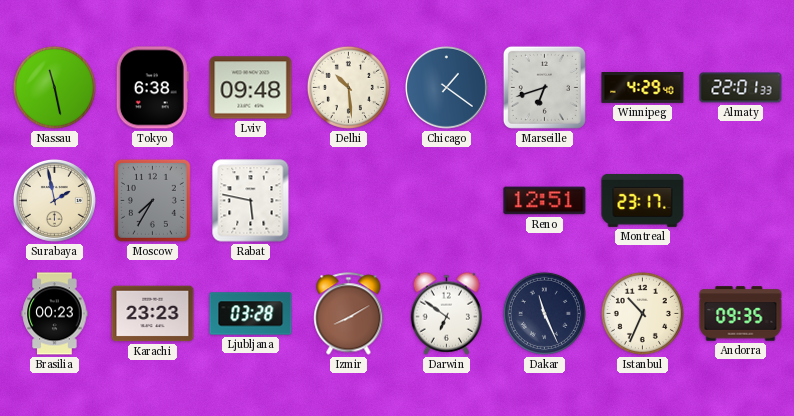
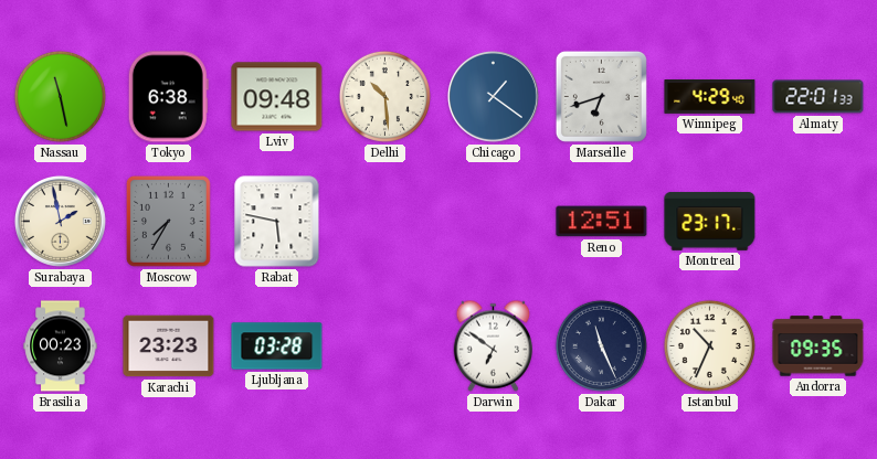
Izmir: 8:10 -> none
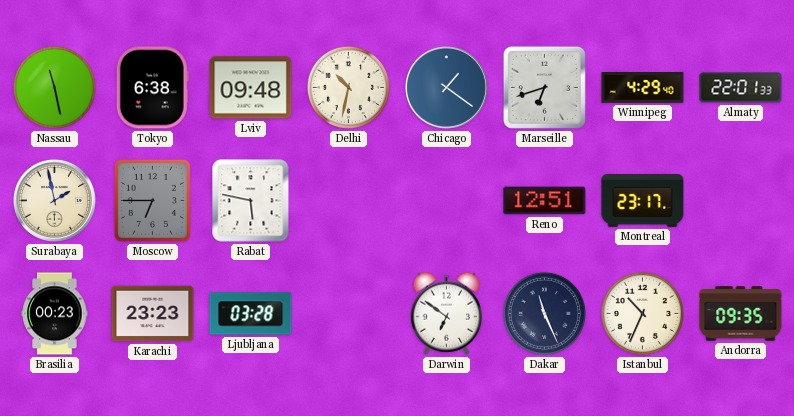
Delhi: 10:29 -> 10:32
Moscow: 7:35 -> 6:45
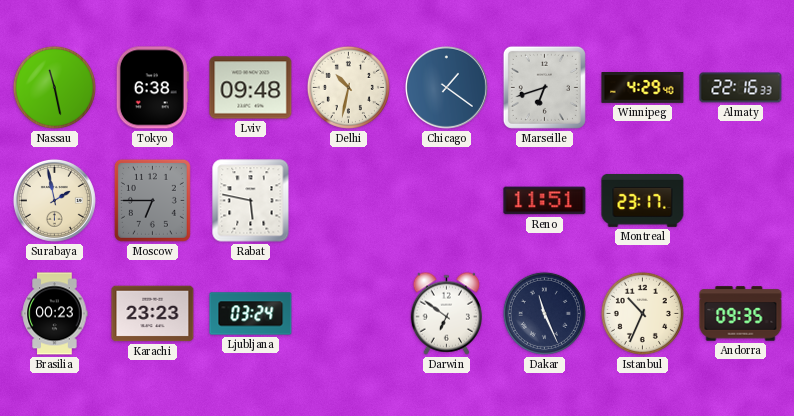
Almaty: 22:01 -> 22:16
Reno: 12:51 -> 11:51
Ljubljana: 03:28 -> 03:24
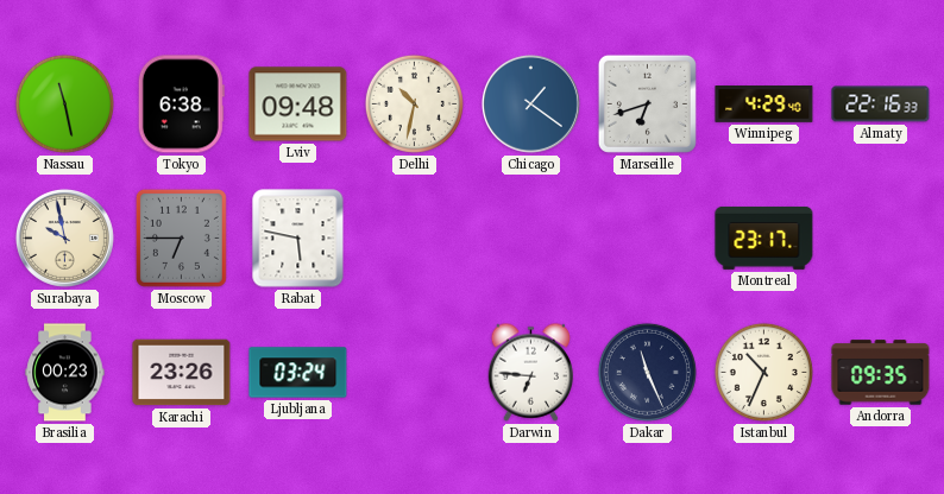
Surabaya: 1:58 -> 9:58
Reno: 11:51 -> none
Karachi: 23:23 -> 23:26
Darwin: 6:51 -> 6:46
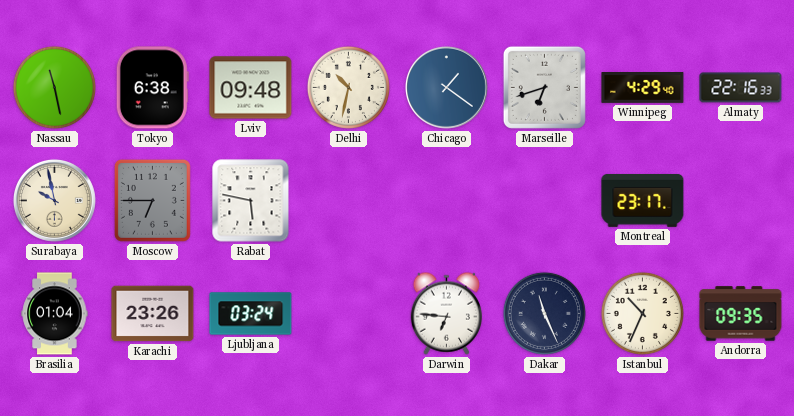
Brasilia: 00:23 -> 01:04
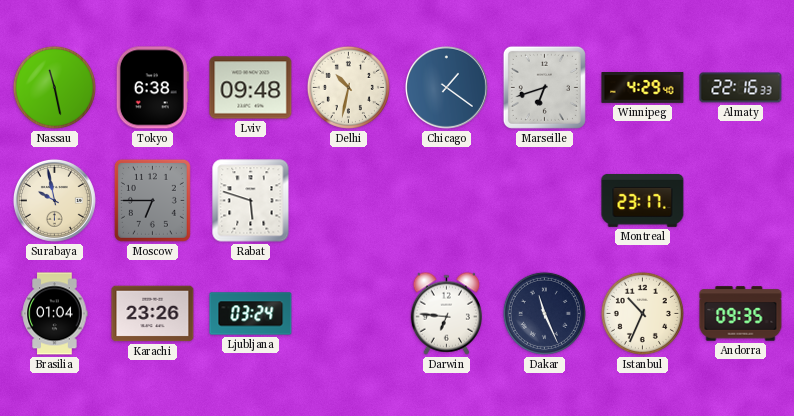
Rabat: 5:47 -> 5:48
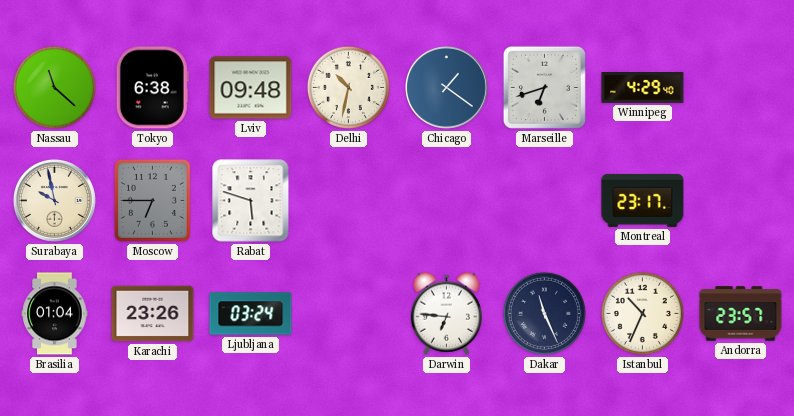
Nassau: 11:28 -> 11:22
Almaty: 22:16 -> none
Andorra: 09:35 -> 23:57
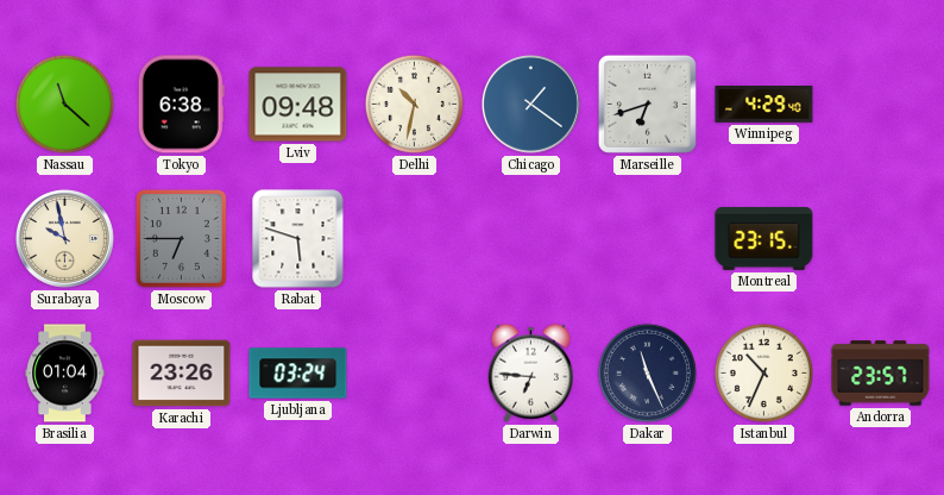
Montreal: 23:17 -> 23:15
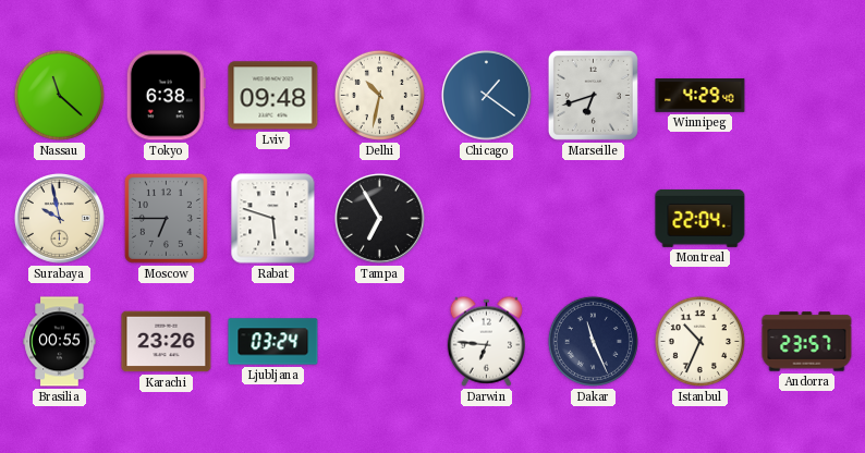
Tampa: none -> 6:55
Montreal: 23:15 -> 22:04
Brasilia: 01:04 -> 00:55
